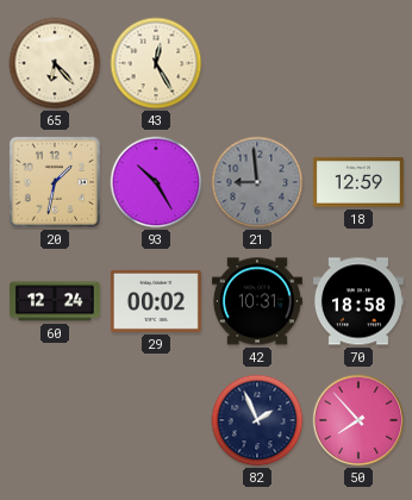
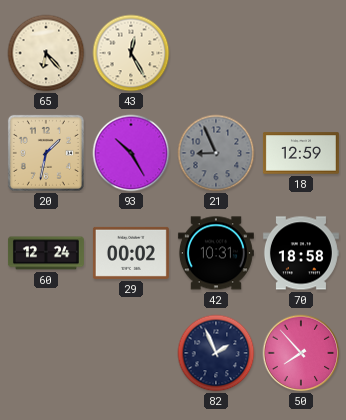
21: 8:59 -> 8:56
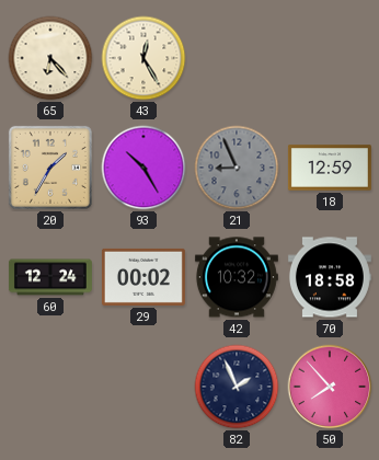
20: 1:32 -> 1:35
42: 10:31 -> 10:32
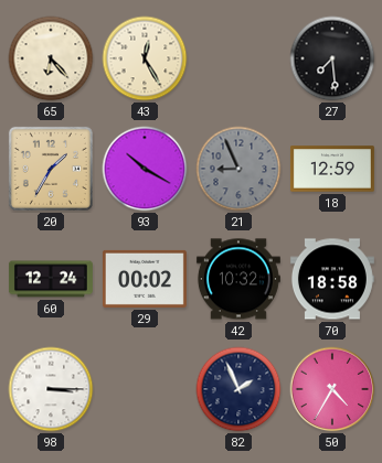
27: none -> 7:29
93: 10:25 -> 10:20
98: none -> 3:15
50: 7:53 -> 4:35
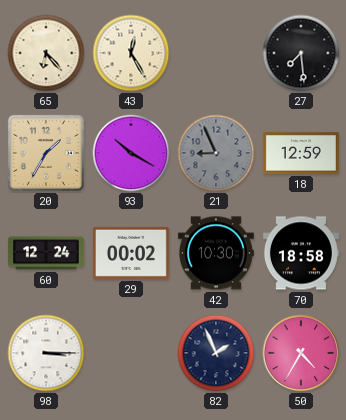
42: 10:32 -> 10:30
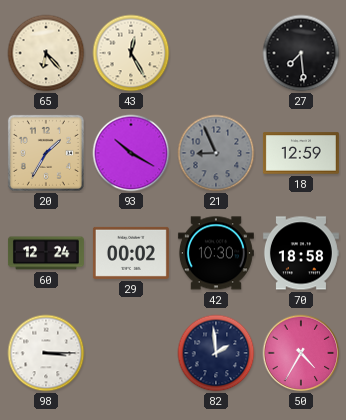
82: 1:56 -> 1:59
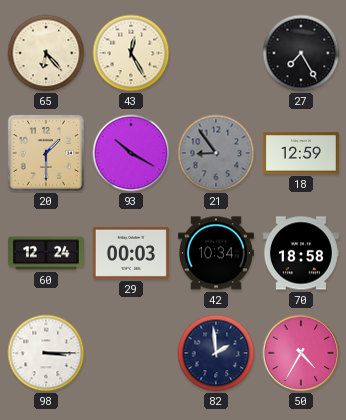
27: 7:29 -> 7:25
20: 1:35 -> 1:30
21: 8:56 -> 8:54
29: 00:02 -> 00:03
42: 10:30 -> 10:34
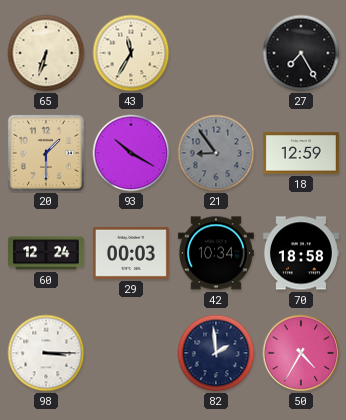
65: 6:23 -> 6:33
43: 12:25 -> 11:35
